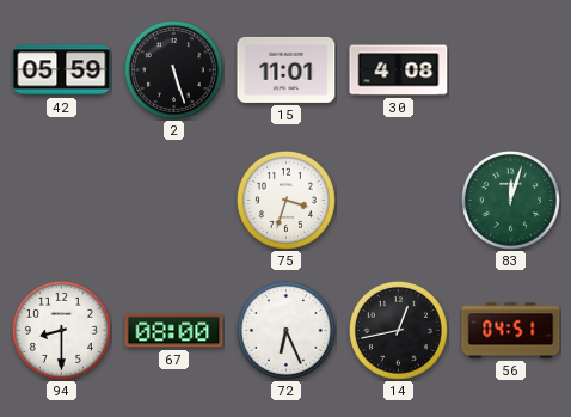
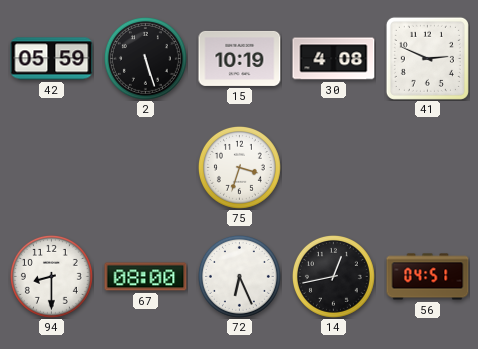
15: 11:01 -> 10:19
41: none -> 2:49
83: 12:03 -> none
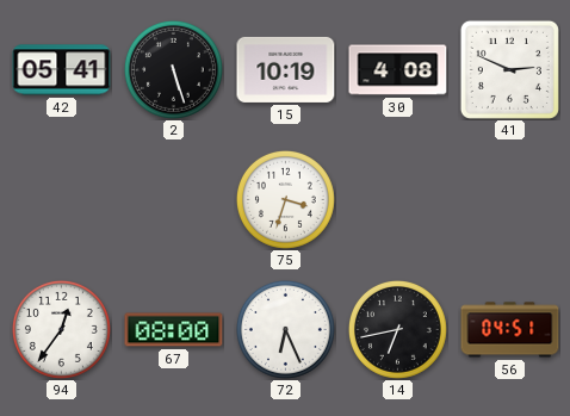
42: 05:59 -> 05:41
94: 8:30 -> 12:36
14: 12:43 -> 6:43
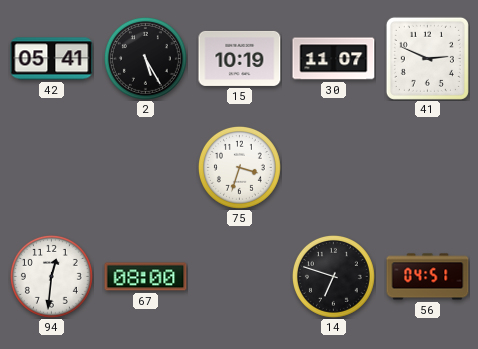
2: 5:27 -> 5:25
30: 4:08 -> 11:07
94: 12:36 -> 12:31
72: 6:26 -> none
14: 6:43 -> 6:48
